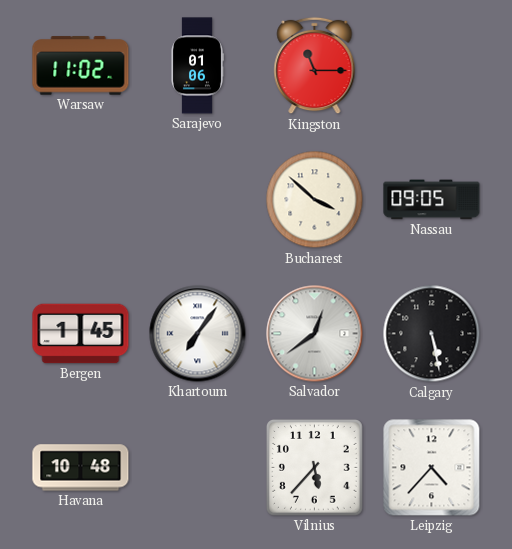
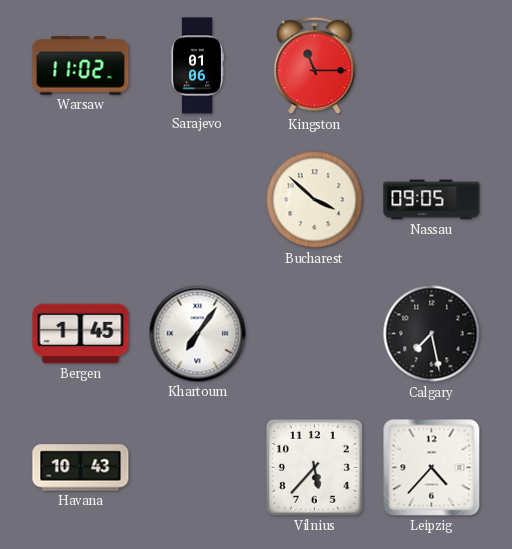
Salvador: 12:39 -> none
Calgary: 5:28 -> 7:28
Havana: 10:48 -> 10:43
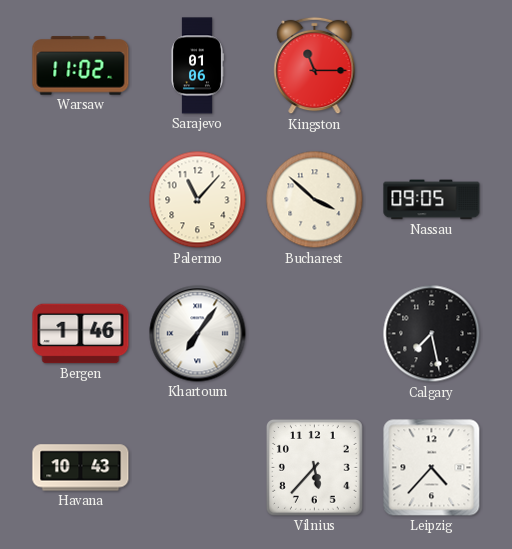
Palermo: none -> 11:07
Bergen: 1:45 -> 1:46
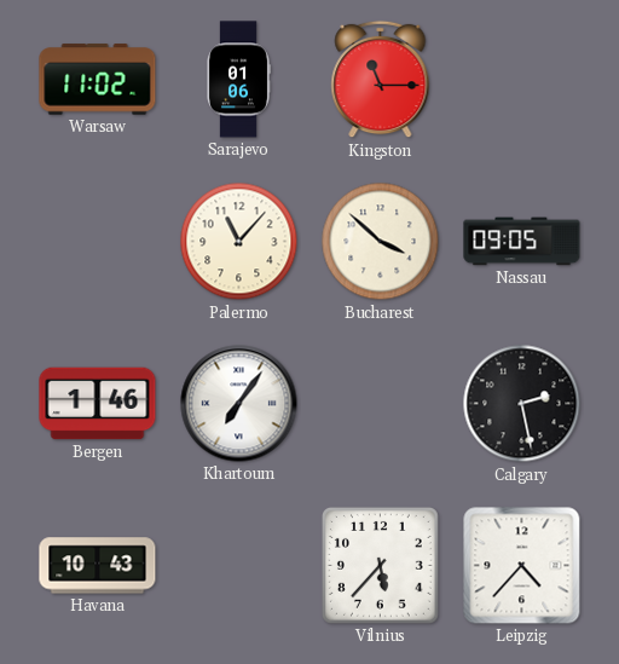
Calgary: 7:28 -> 2:28
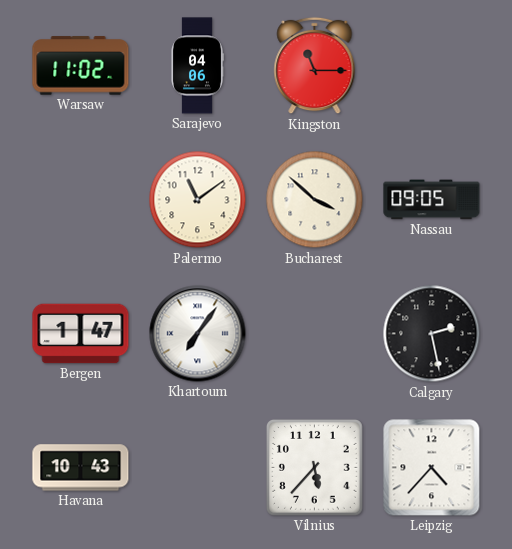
Sarajevo: 01:06 -> 04:06
Palermo: 11:07 -> 11:09
Bergen: 1:46 -> 1:47
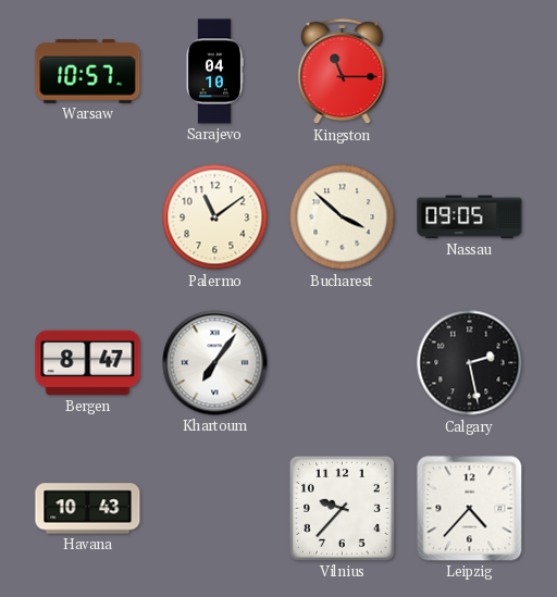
Warsaw: 11:02 -> 10:57
Sarajevo: 04:06 -> 04:10
Bergen: 1:47 -> 8:47
Vilnius: 5:37 -> 9:37
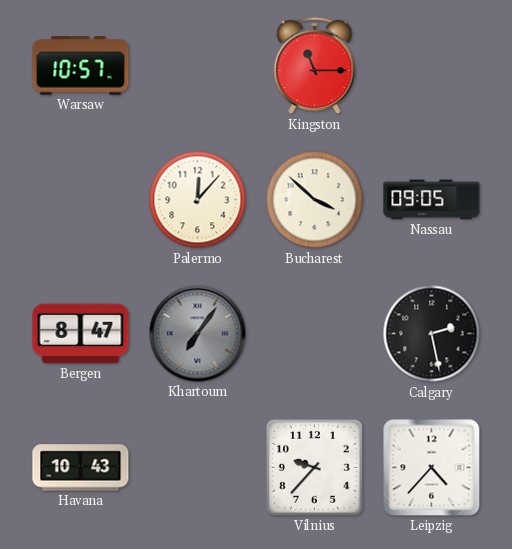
Sarajevo: 04:10 -> none
Palermo: 11:09 -> 12:07
Khartoum dial: white -> grey
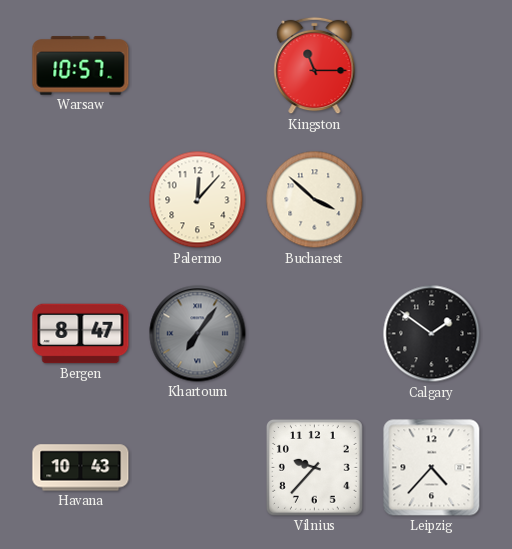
Nassau: 09:05 -> none
Calgary: 2:28 -> 1:51
